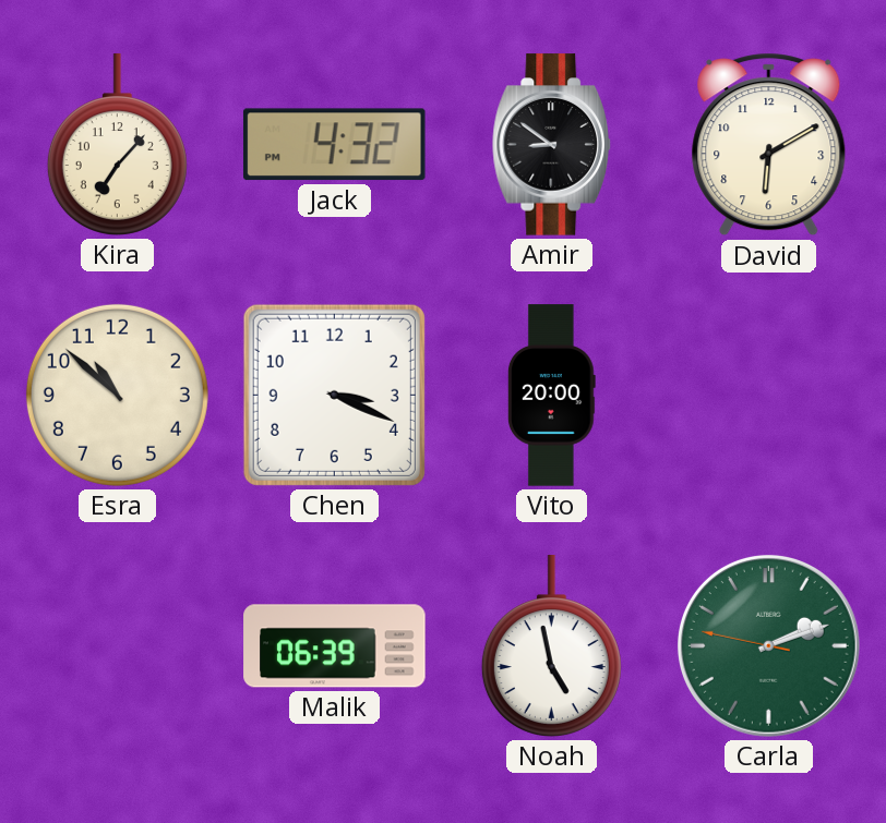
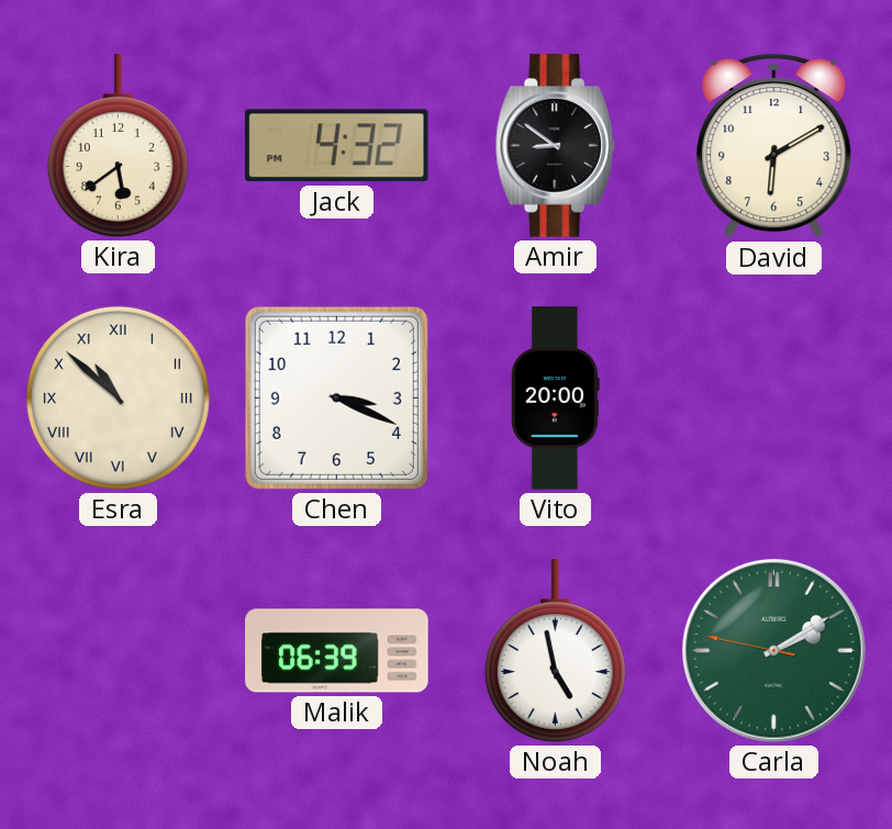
Kira: 7:07 -> 5:39
Esra numerals: Arabic -> Roman
Carla: 2:11 -> 2:09
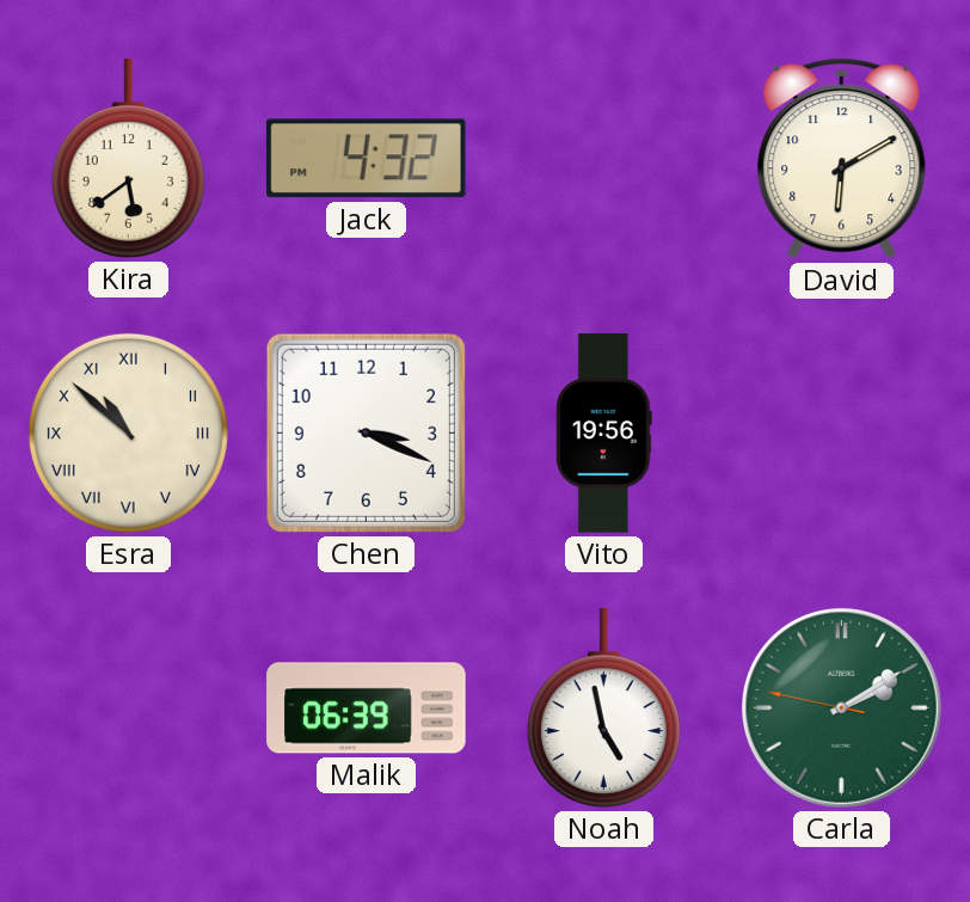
Amir: 8:51 -> none
Vito: 20:00 -> 19:56
